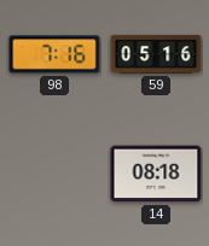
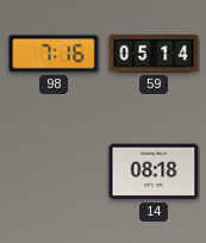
59: 05:16 -> 05:14
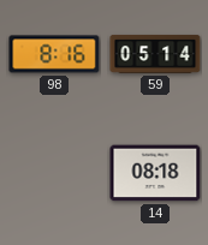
98: 7:16 -> 8:16
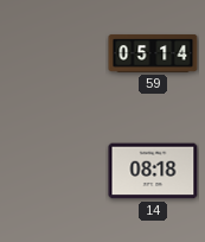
98: 8:16 -> none
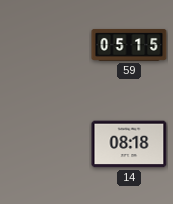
59: 05:14 -> 05:15
